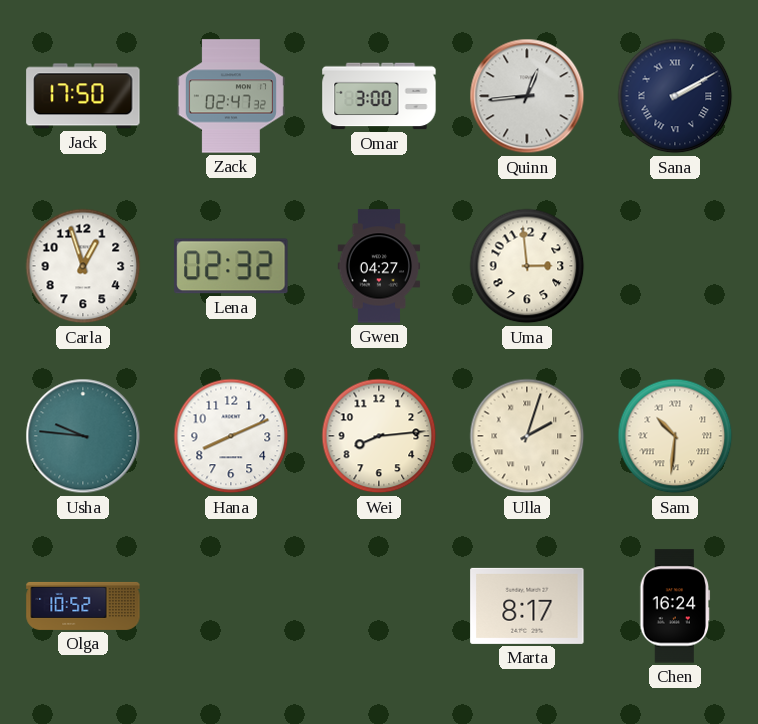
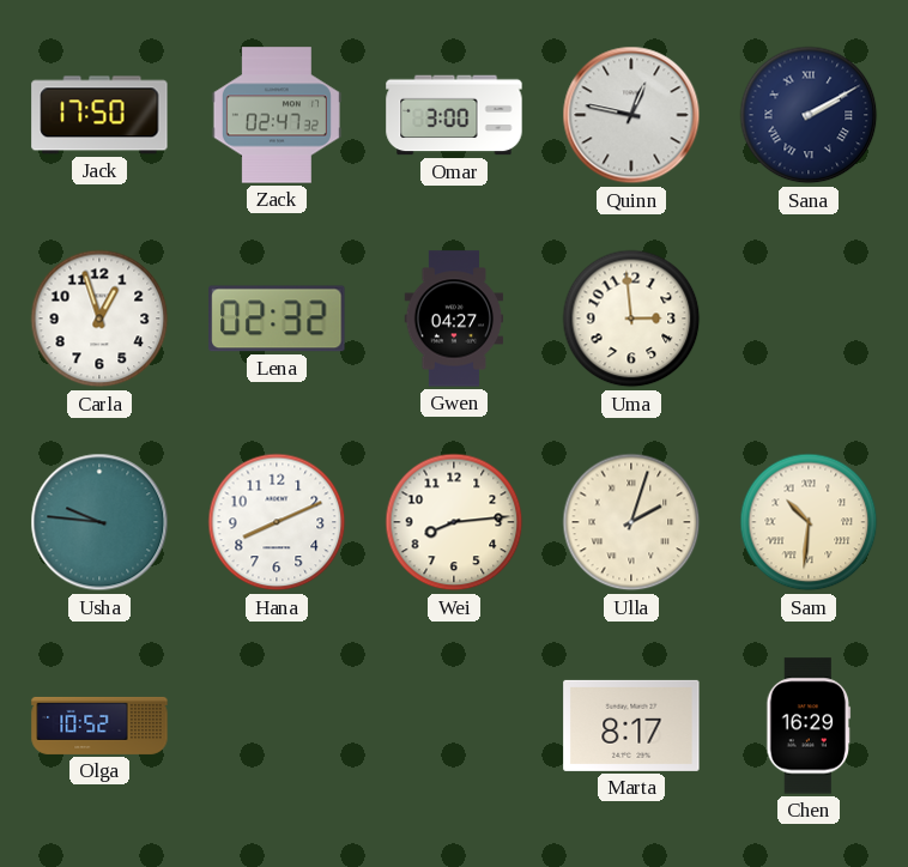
Quinn: 12:44 -> 12:47
Chen: 16:24 -> 16:29
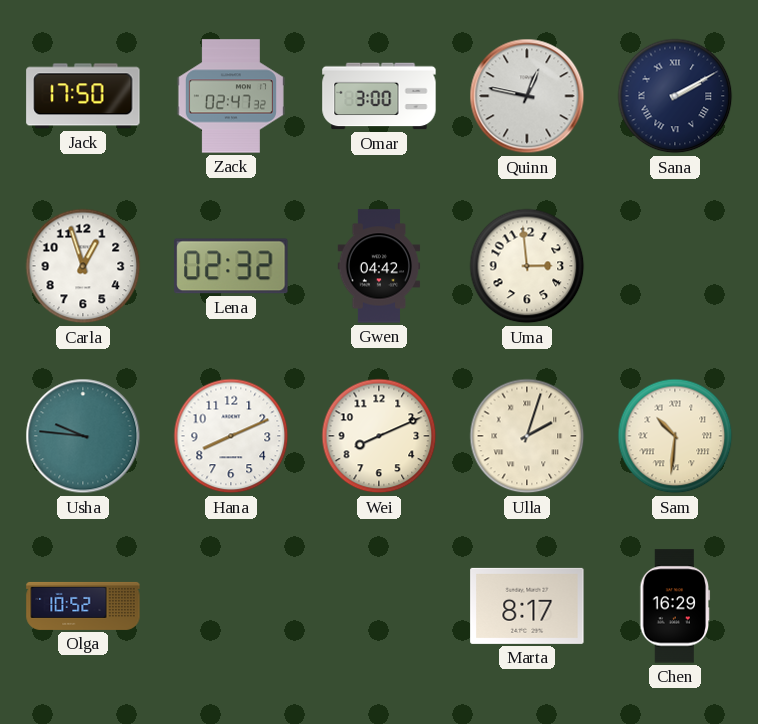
Gwen: 04:27 -> 04:42
Wei: 8:14 -> 8:11
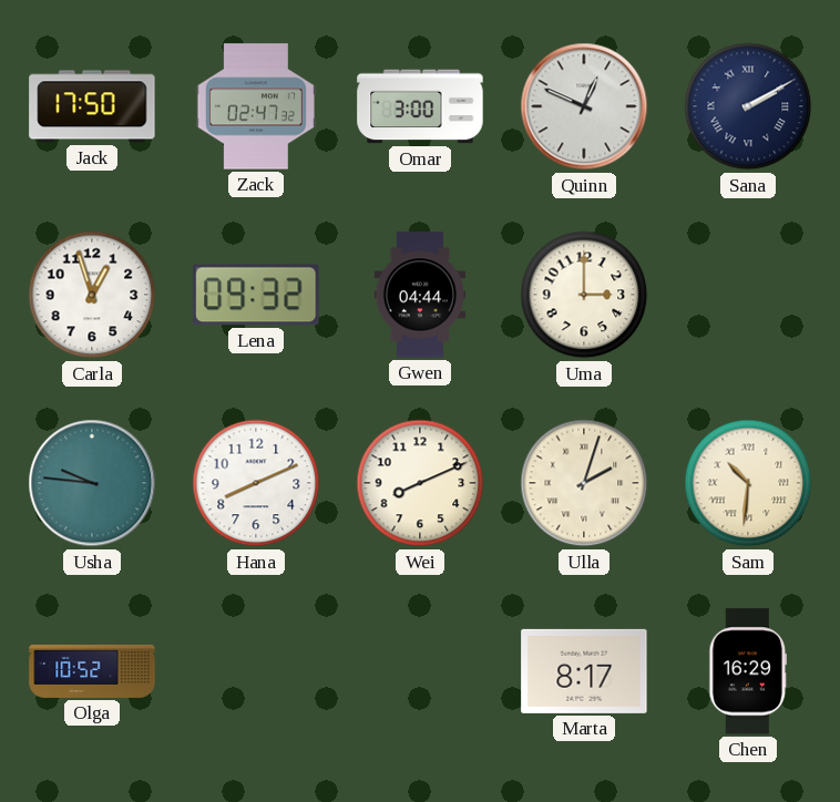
Quinn: 12:47 -> 12:49
Lena: 02:32 -> 09:32
Gwen: 04:42 -> 04:44
Uma: 2:59 -> 3:00
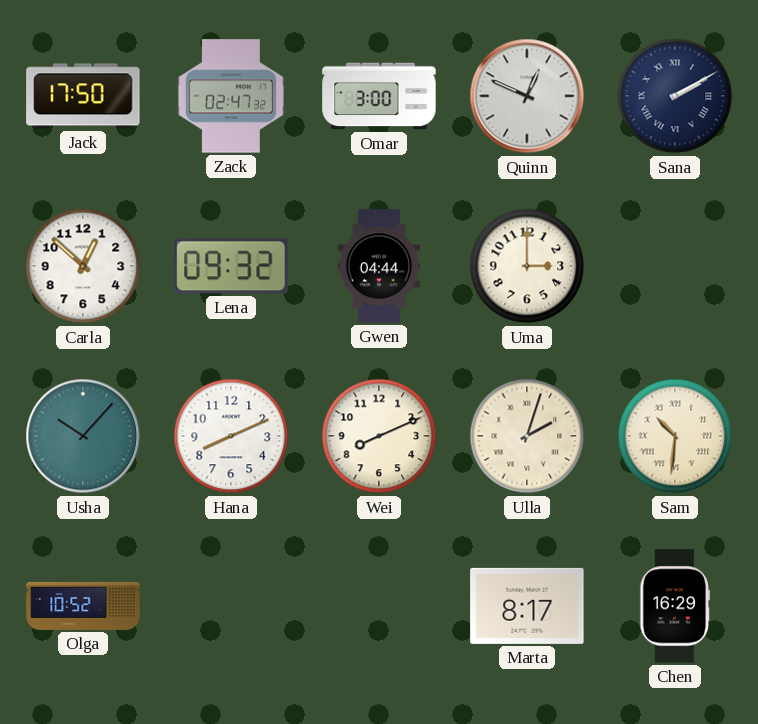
Carla: 12:57 -> 12:52
Usha: 9:46 -> 10:07
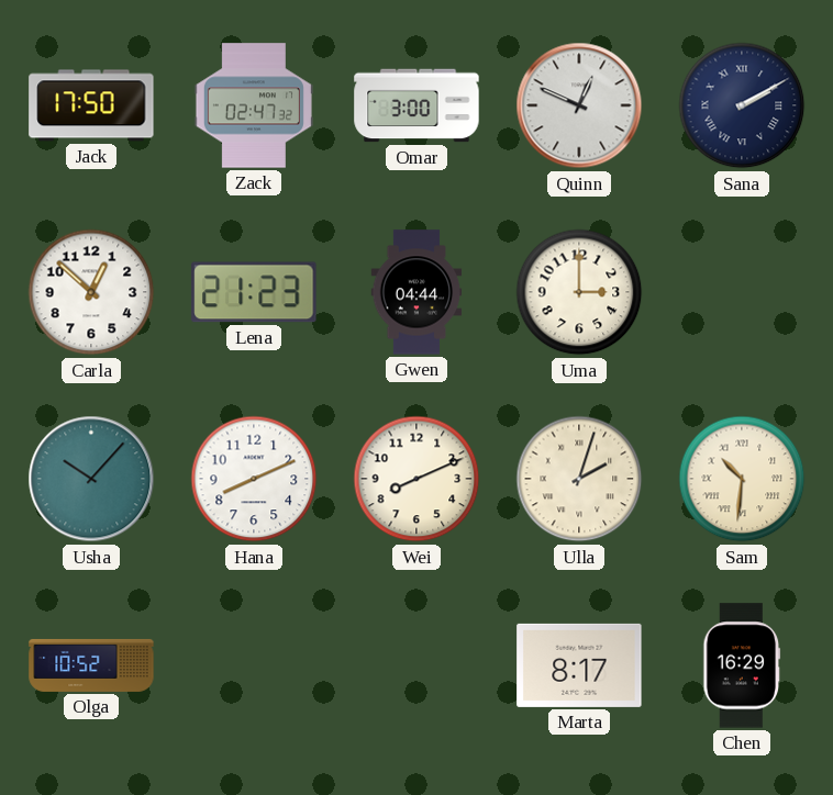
Lena: 09:32 -> 21:23
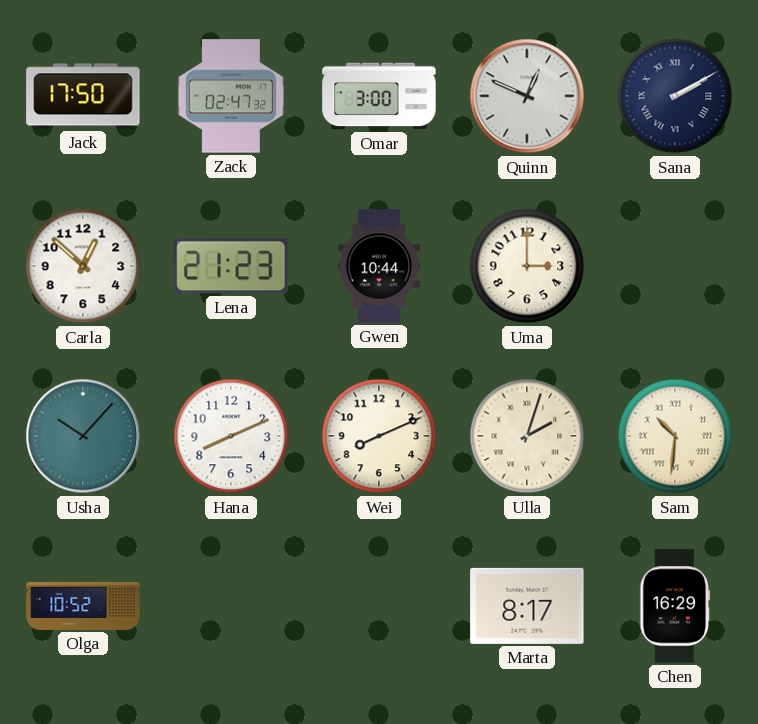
Gwen: 04:44 -> 10:44
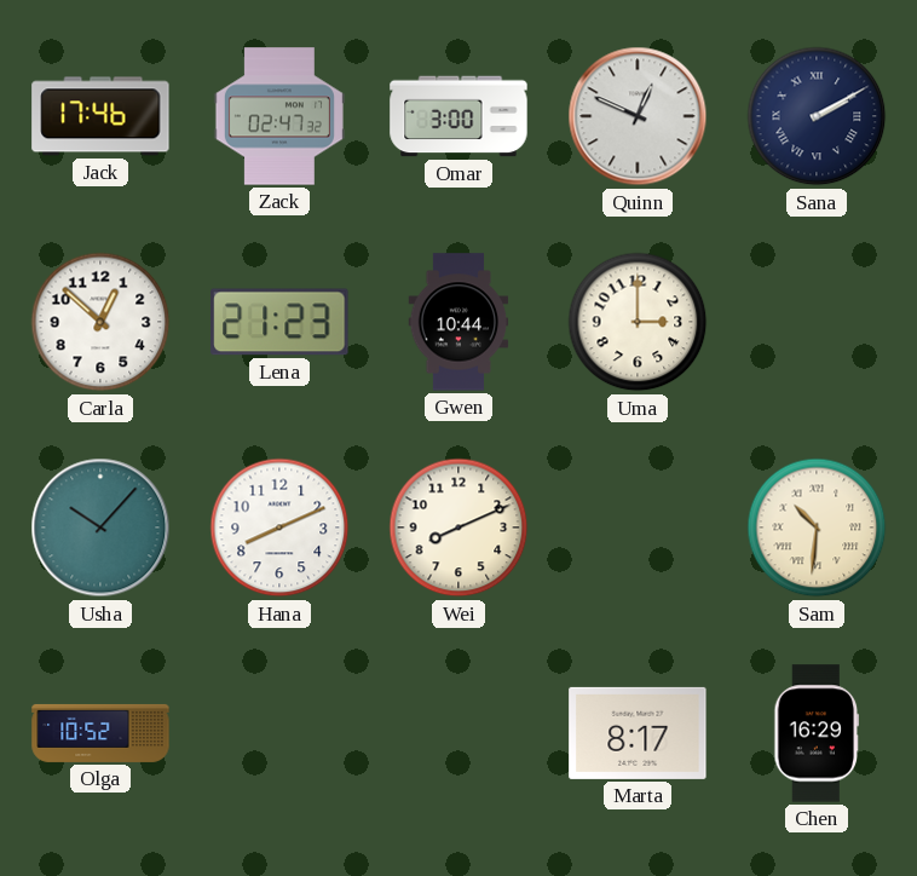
Jack: 17:50 -> 17:46
Ulla: 2:03 -> none
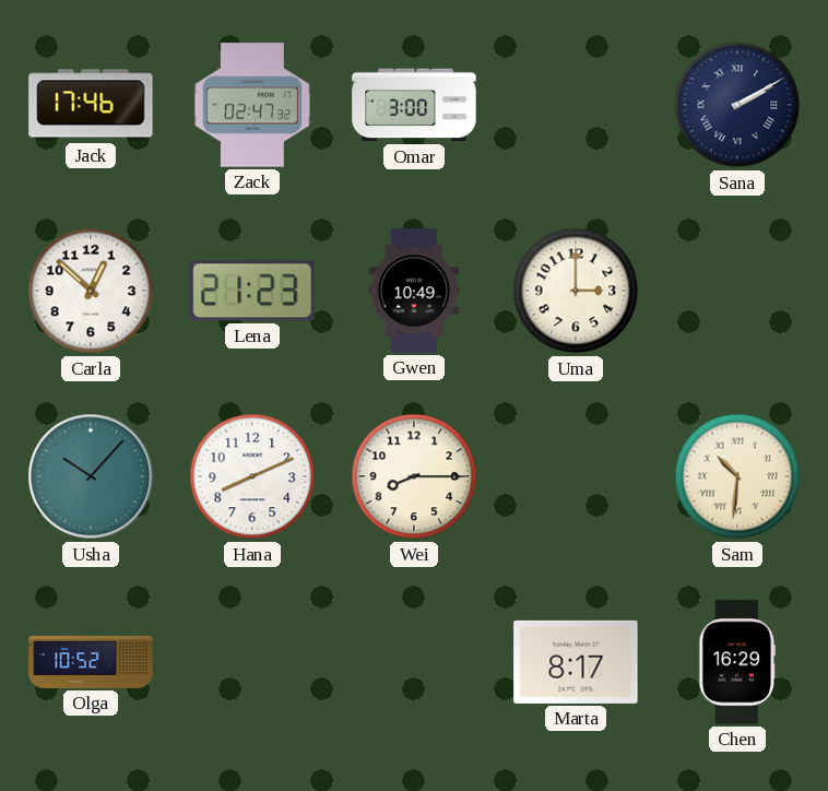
Quinn: 12:49 -> none
Gwen: 10:44 -> 10:49
Wei: 8:11 -> 8:15
